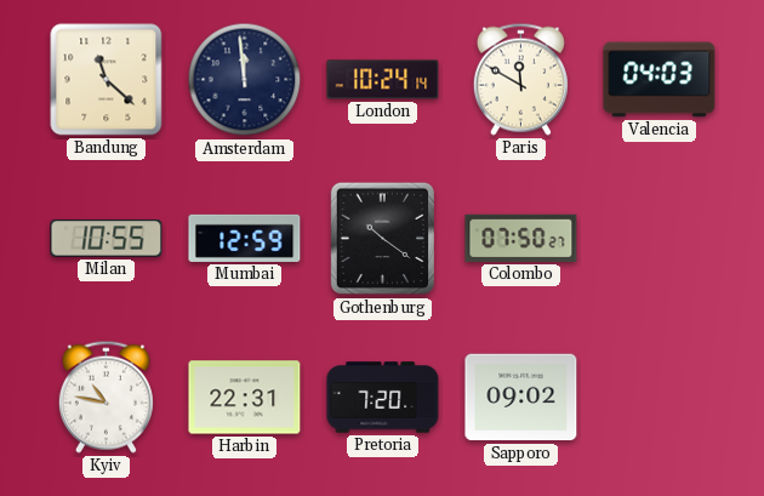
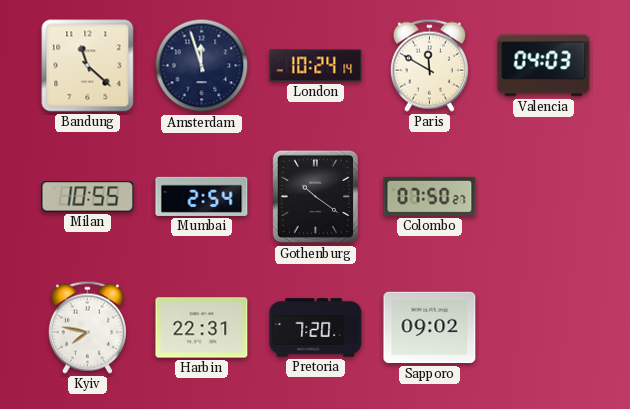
Amsterdam: 11:59 -> 11:57
Mumbai: 12:59 -> 2:54
Kyiv: 10:47 -> 7:47
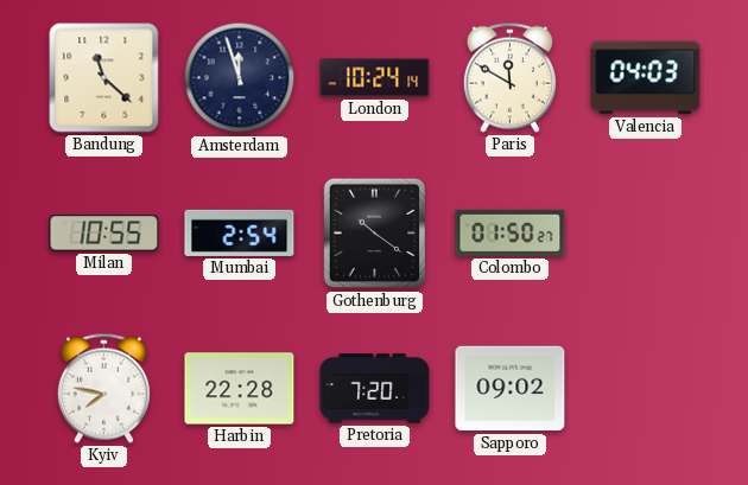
Colombo: 07:50 -> 01:50
Harbin: 22:31 -> 22:28
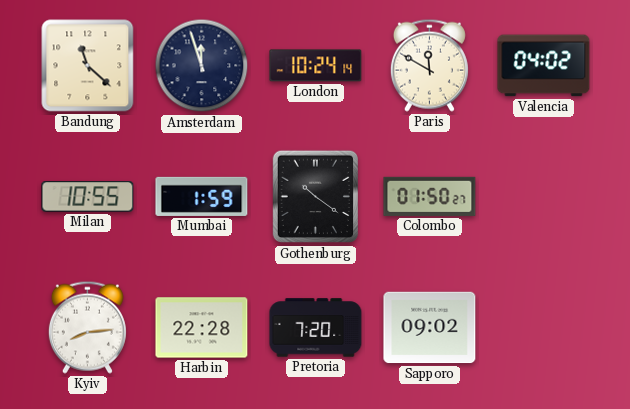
Valencia: 04:03 -> 04:02
Mumbai: 2:54 -> 1:59
Kyiv: 7:47 -> 8:14
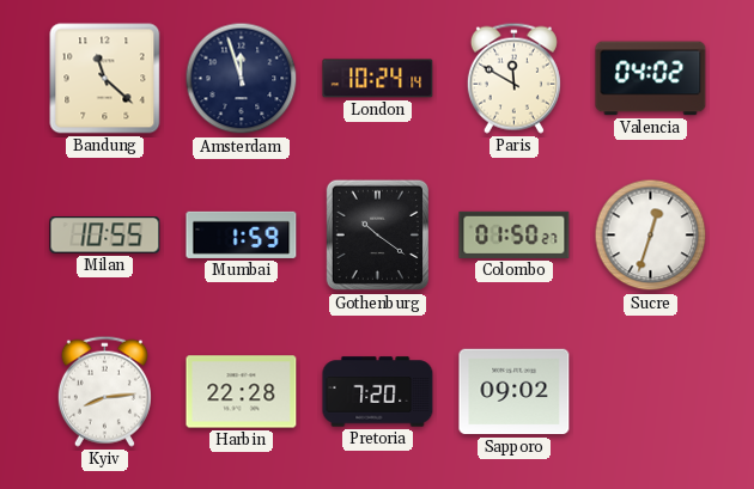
Sucre: none -> 12:33
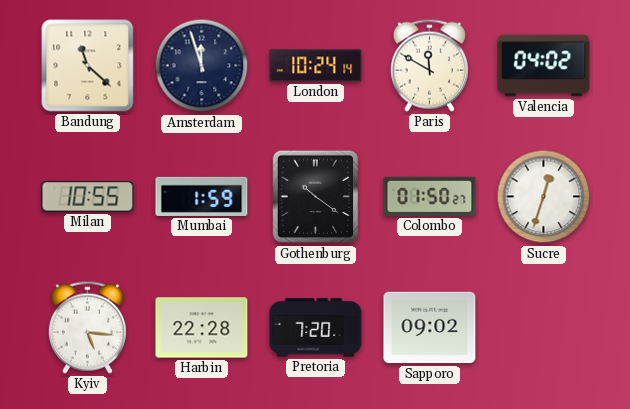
Kyiv: 8:14 -> 5:16
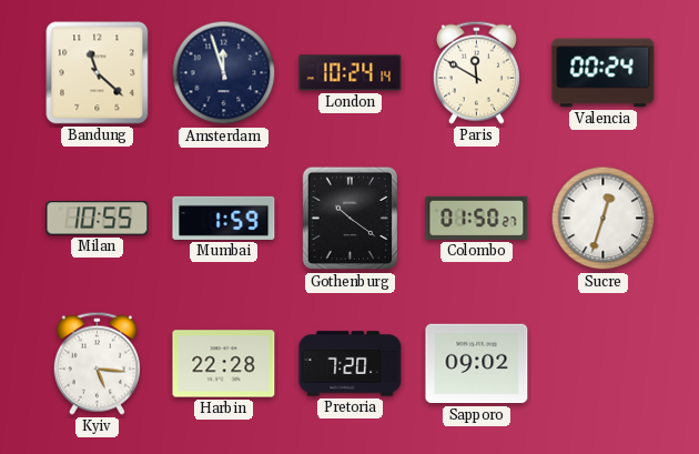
Valencia: 04:02 -> 00:24
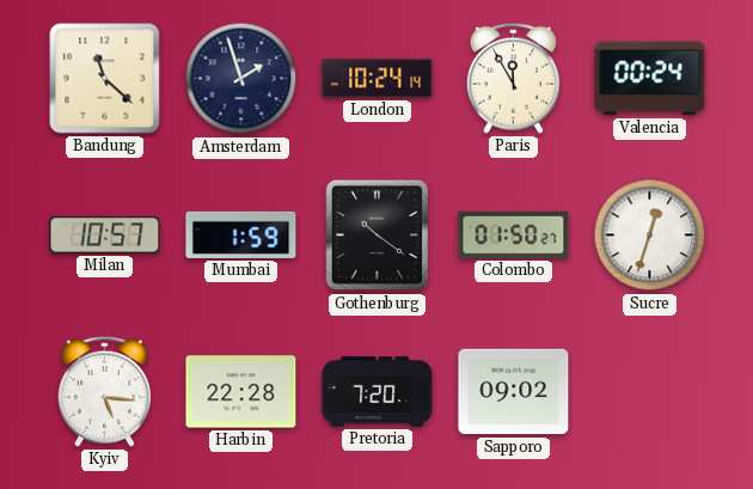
Amsterdam: 11:57 -> 1:57
Paris: 11:50 -> 11:55
Milan: 10:55 -> 10:57
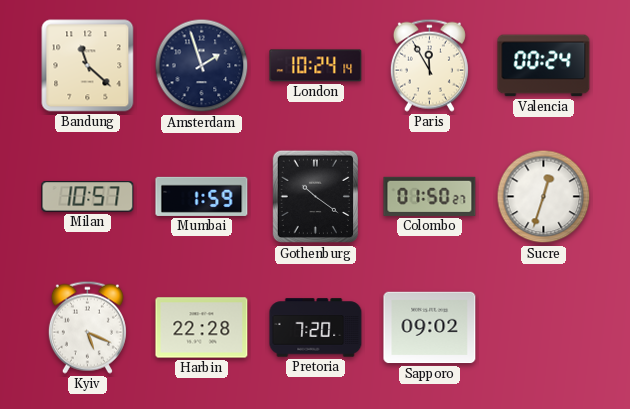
Kyiv: 5:16 -> 5:19
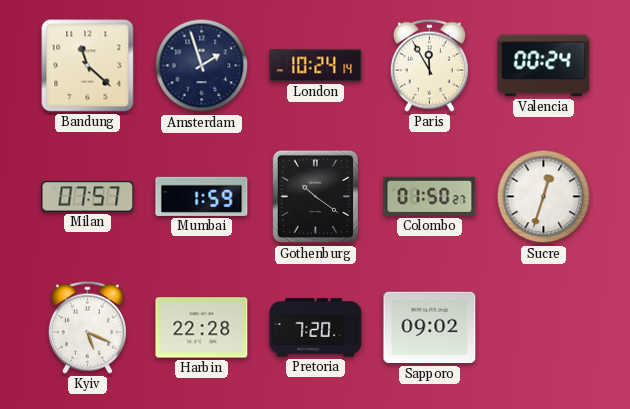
Milan: 10:57 -> 07:57
